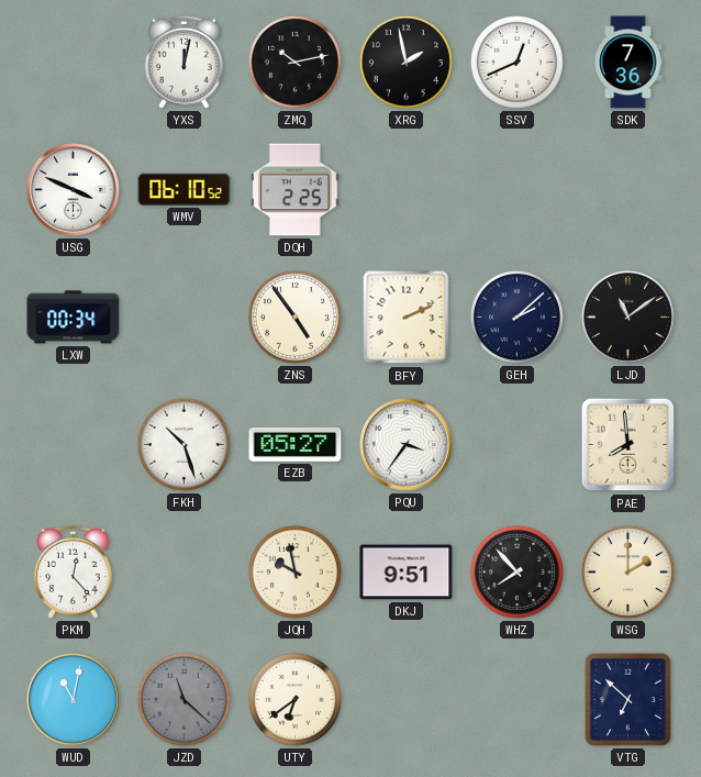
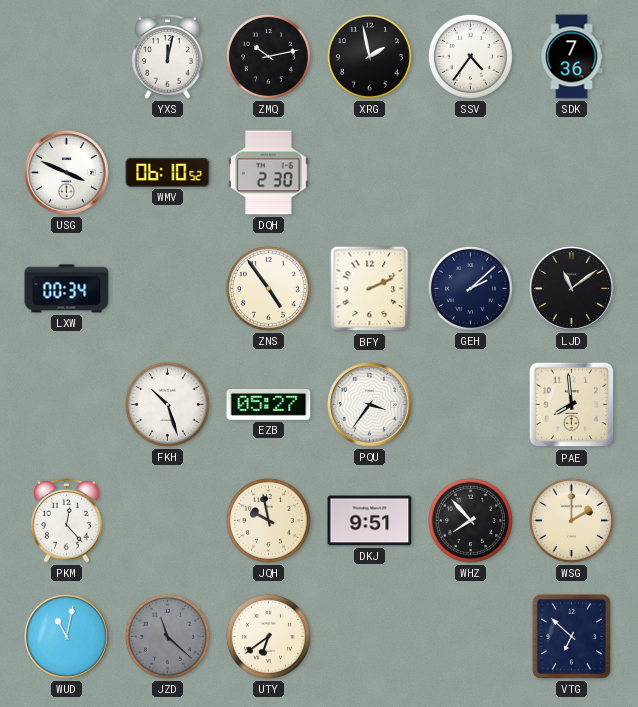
SSV: 12:41 -> 4:36
DQH: 2:25 -> 2:30
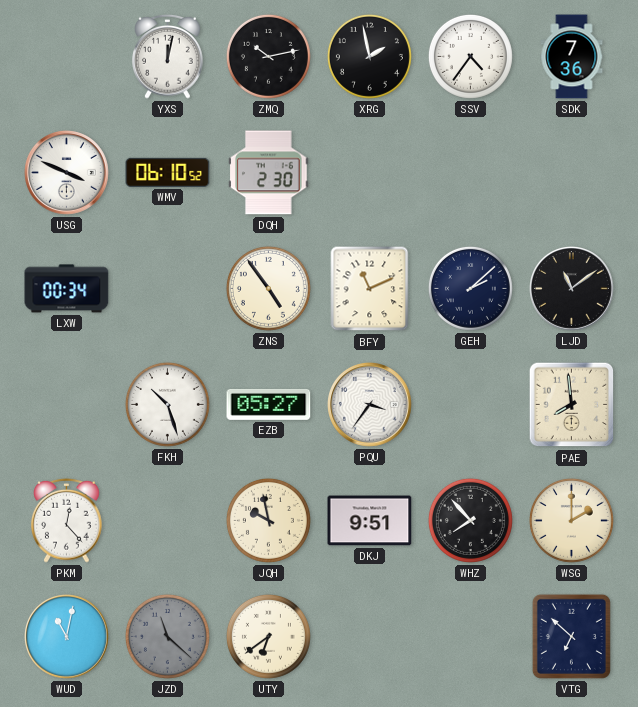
BFY: 2:11 -> 11:11
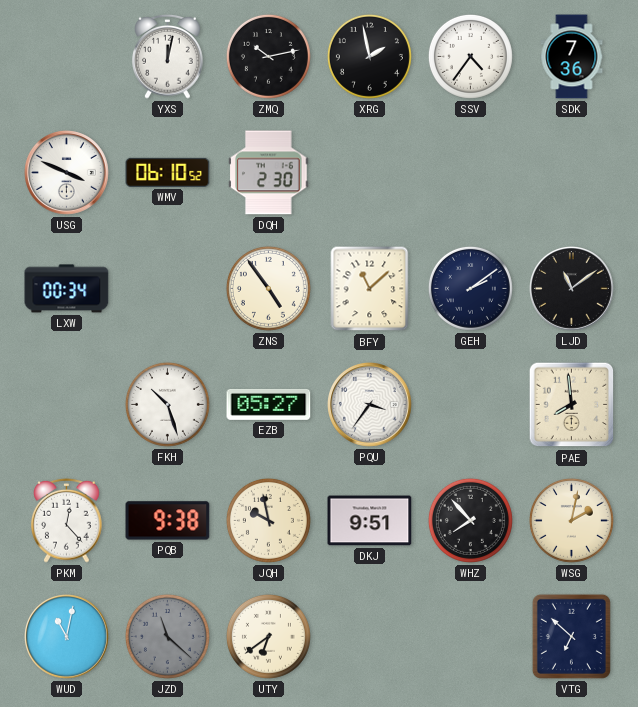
BFY: 11:11 -> 11:08
GEH: 2:08 -> 2:09
PQB: none -> 9:38
WSG: 2:00 -> 2:02
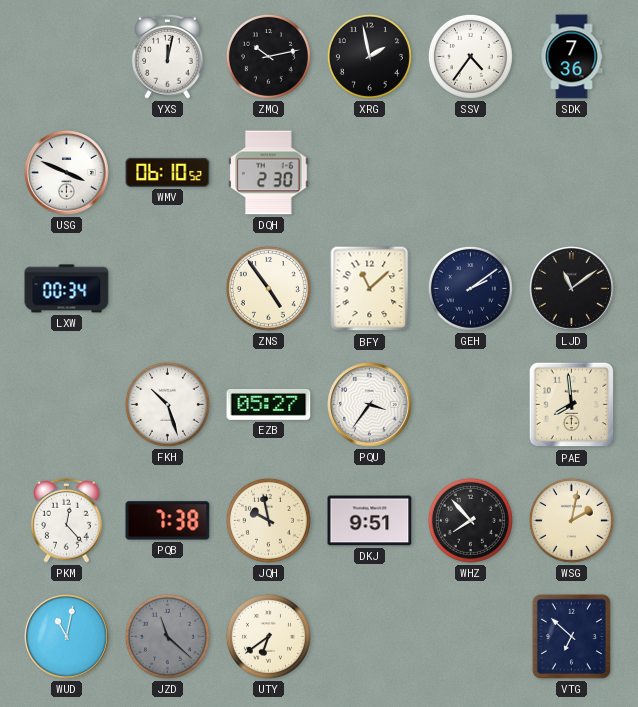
PQB: 9:38 -> 7:38
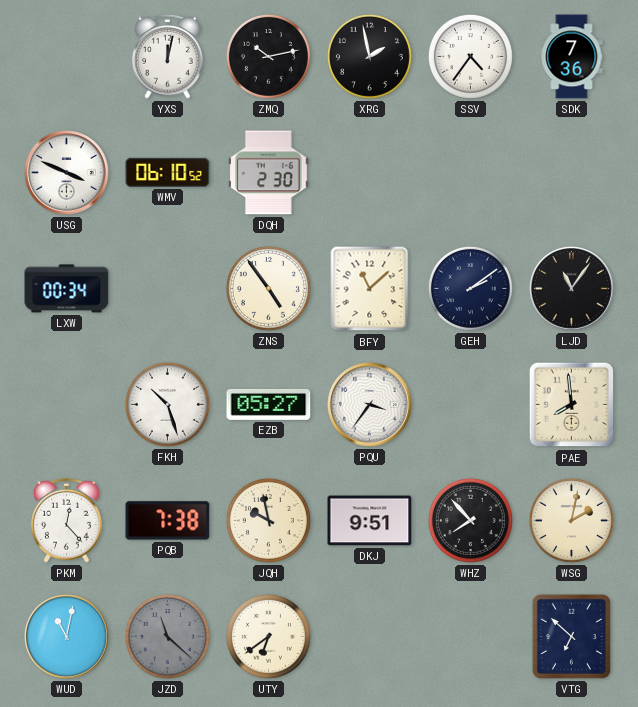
LJD: 11:09 -> 11:06
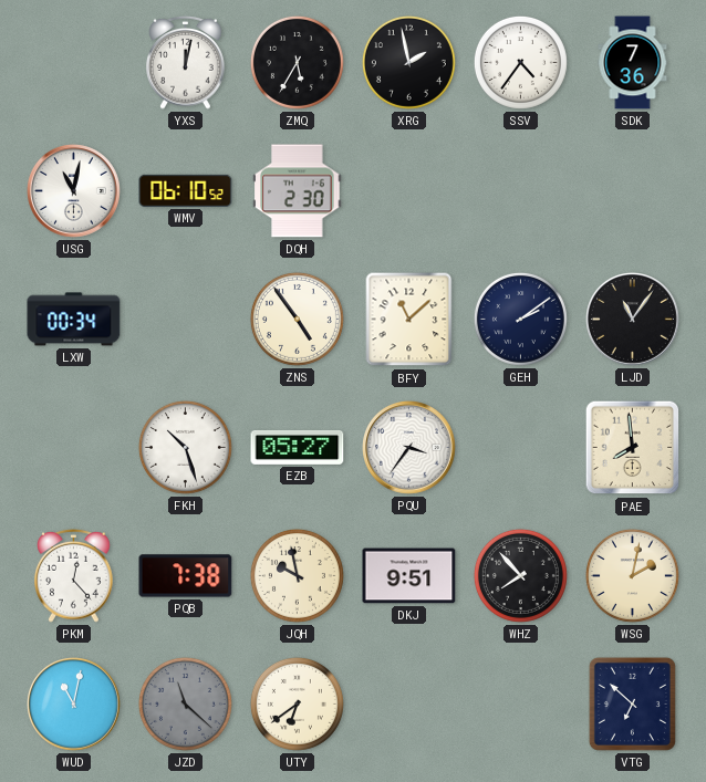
ZMQ: 10:13 -> 5:35
USG: 3:49 -> 11:02
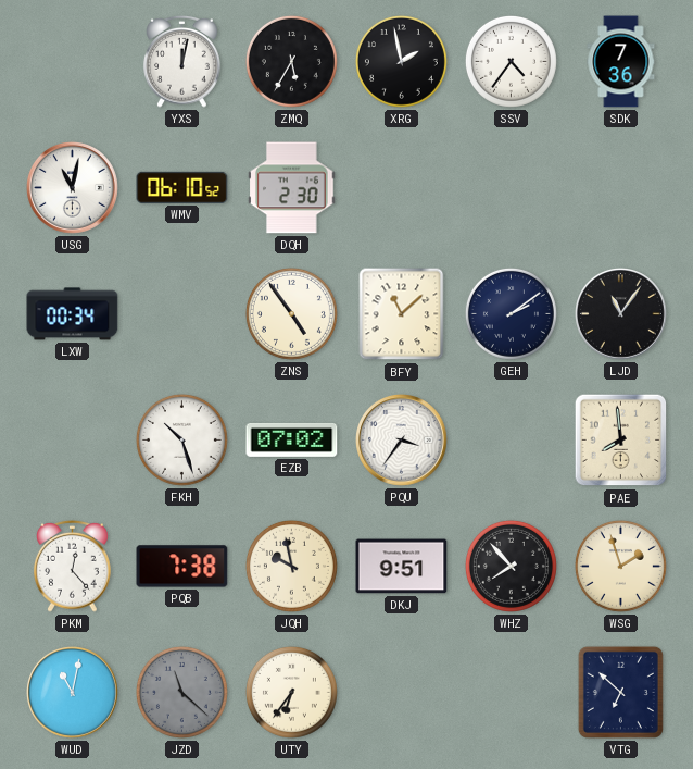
EZB: 05:27 -> 07:02
WSG: 2:02 -> 1:57
UTY: 6:39 -> 6:36
